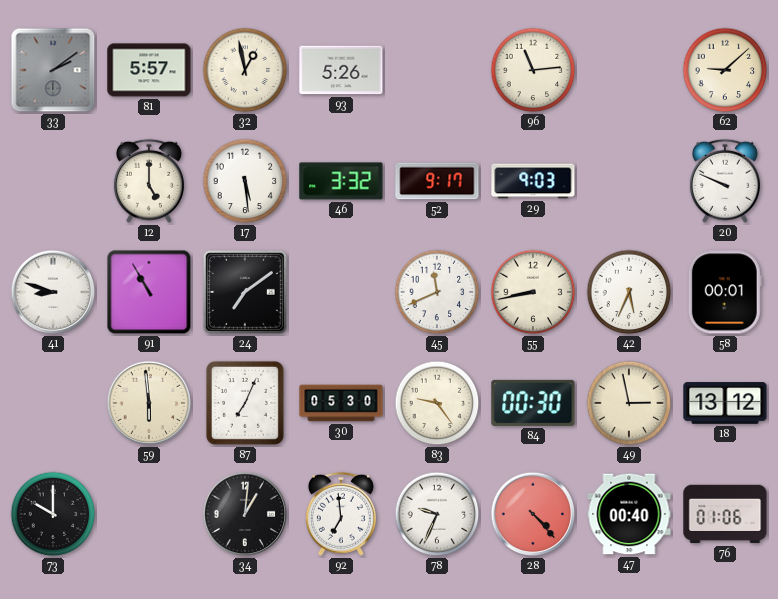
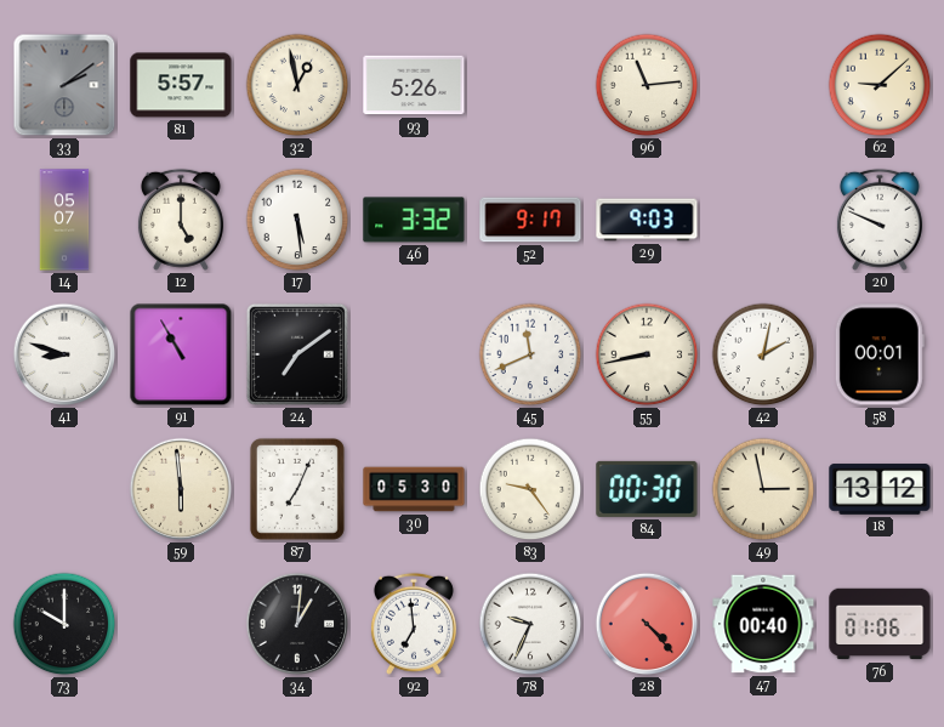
14: none -> 05:07
42: 5:34 -> 2:02
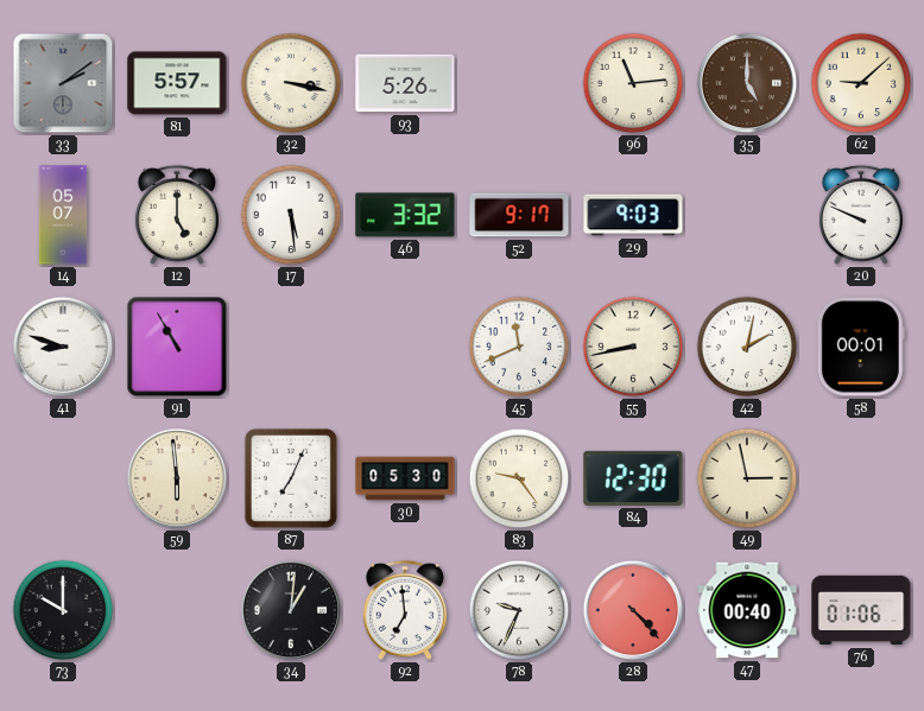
32: 12:58 -> 3:17
35: none -> 5:00
24: 7:09 -> none
84: 00:30 -> 12:30
18: 13:12 -> none
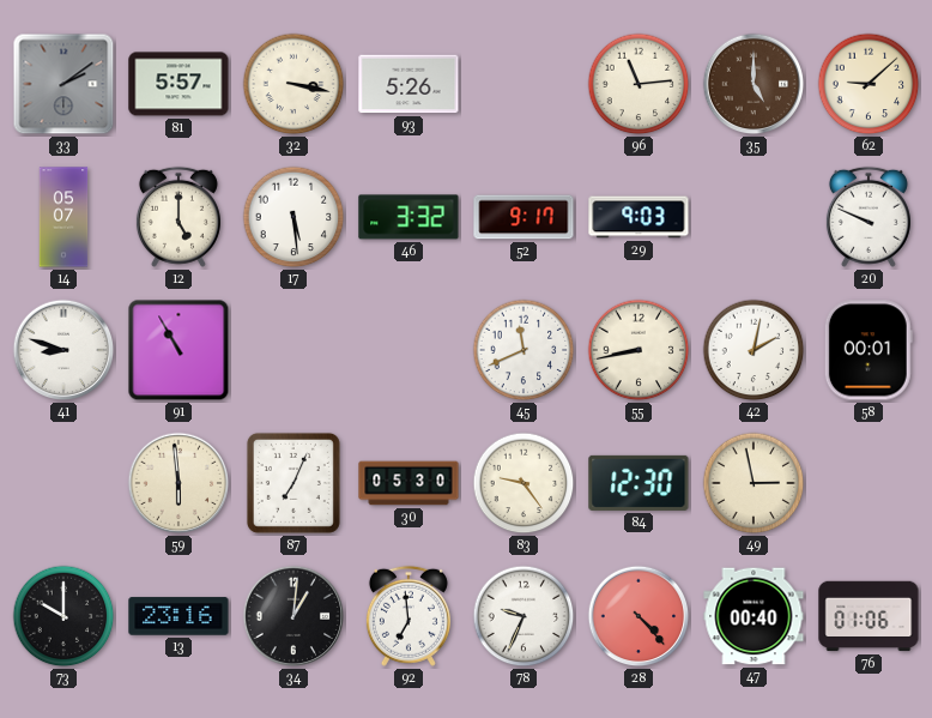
13: none -> 23:16
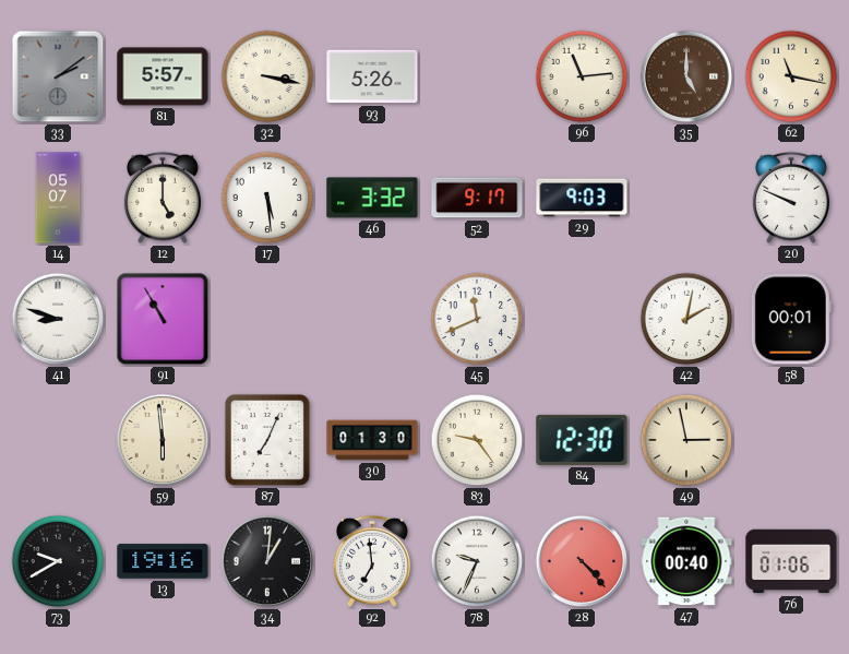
62: 9:08 -> 11:17
55: 8:43 -> none
30: 05:30 -> 01:30
73: 10:00 -> 9:40
13: 23:16 -> 19:16
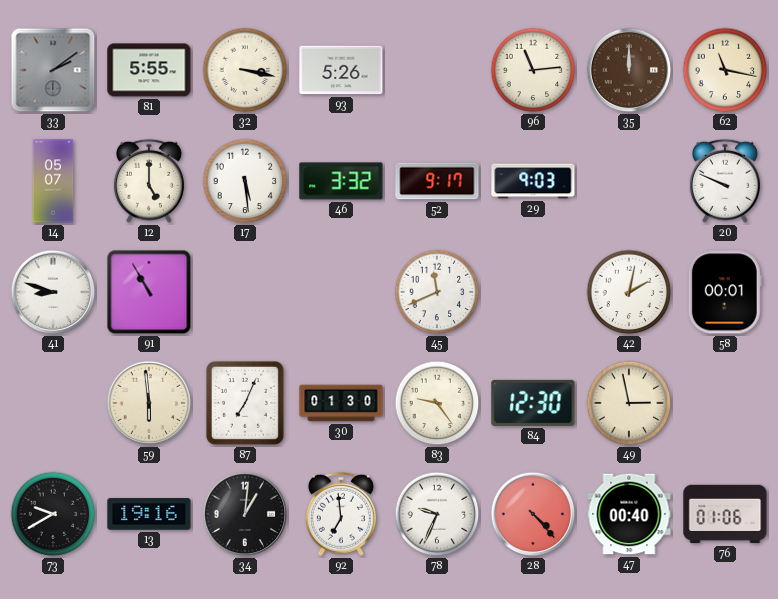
81: 5:57 -> 5:55
35: 5:00 -> 12:00
